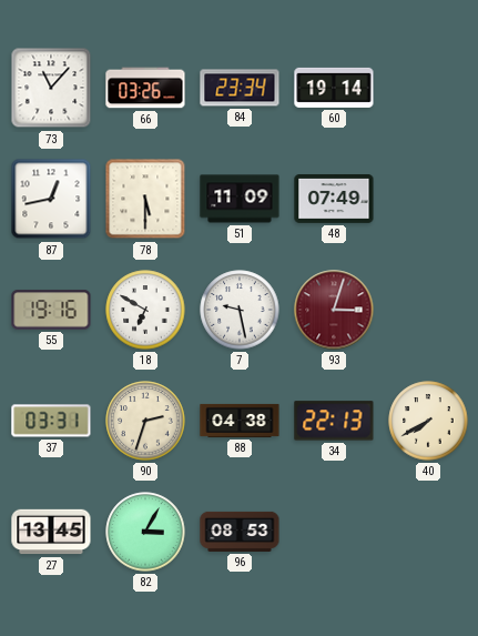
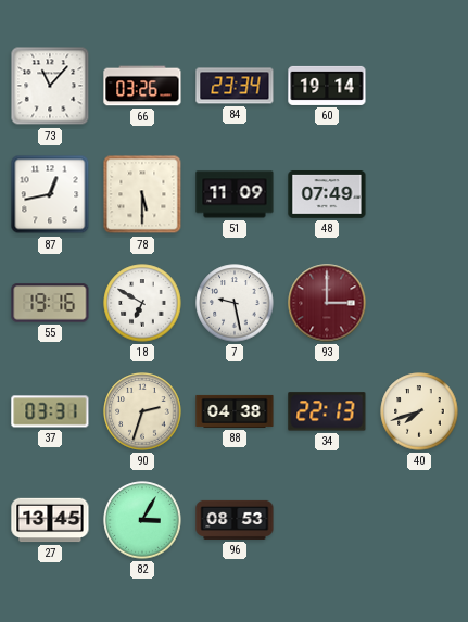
93: 3:03 -> 3:00
40: 7:40 -> 7:42
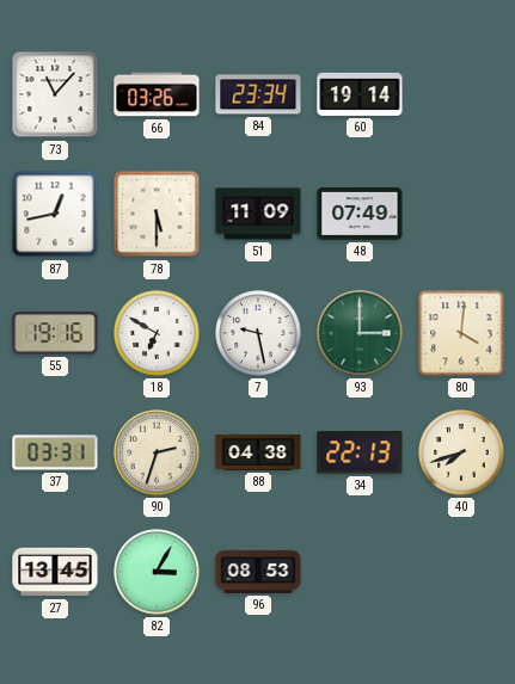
93 dial: burgundy -> green
80: none -> 4:01
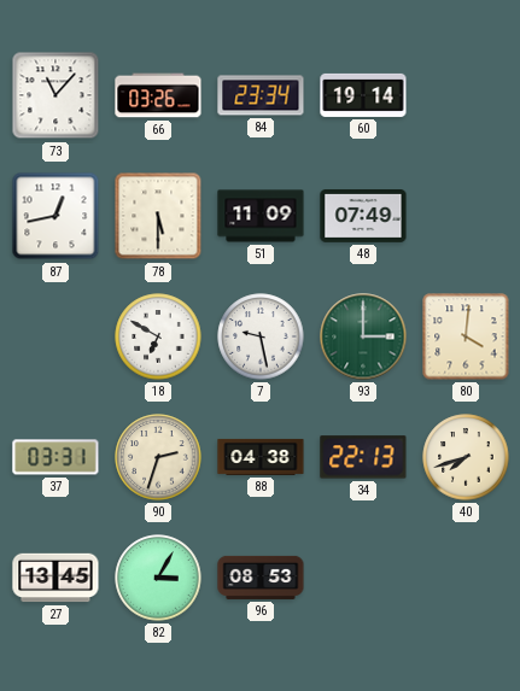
55: 19:16 -> none
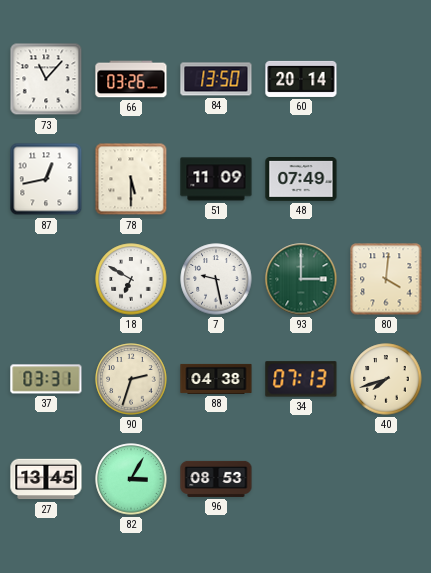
84: 23:34 -> 13:50
60: 19:14 -> 20:14
34: 22:13 -> 07:13
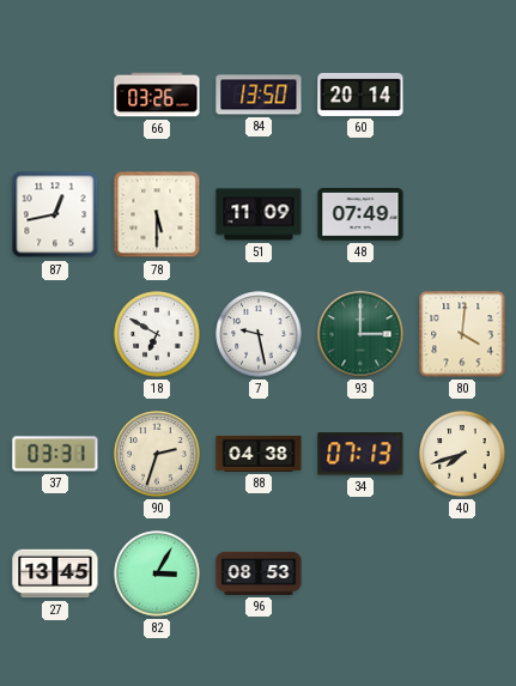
73: 11:07 -> none
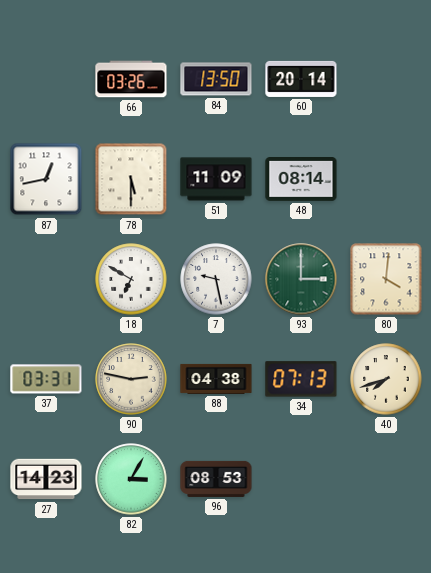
48: 07:49 -> 08:14
90: 2:33 -> 2:47
27: 13:45 -> 14:23
